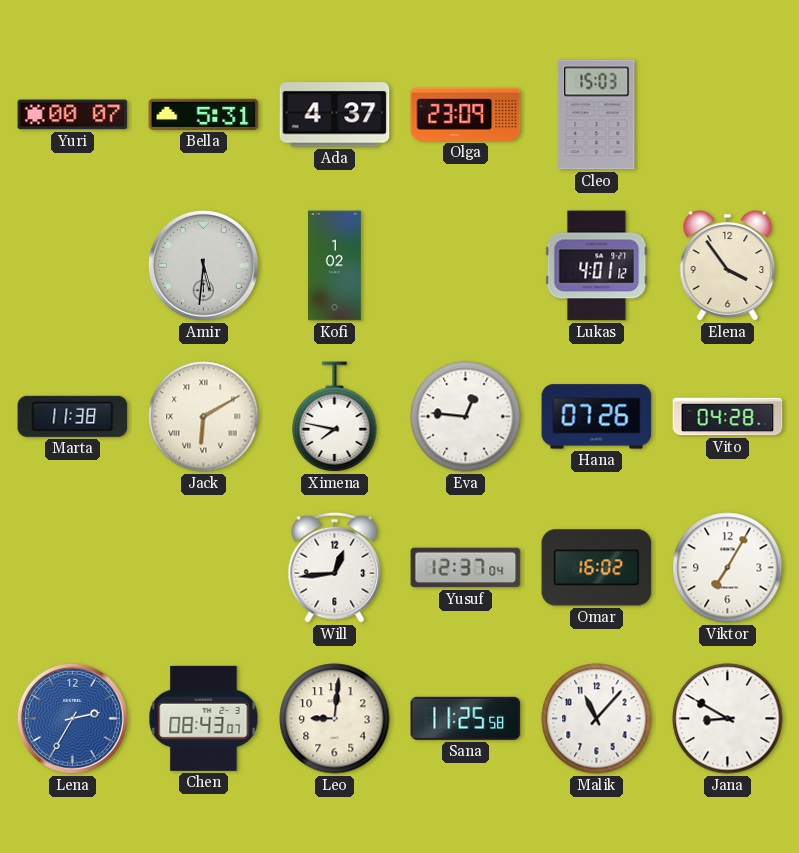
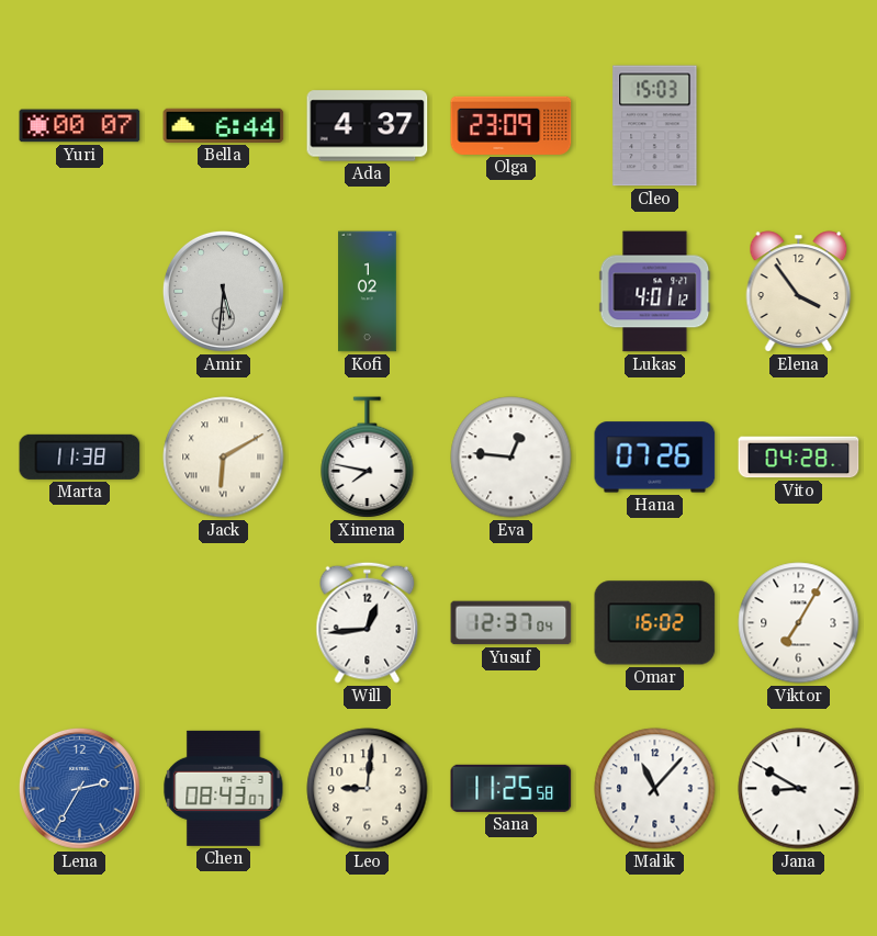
Bella: 5:31 -> 6:44
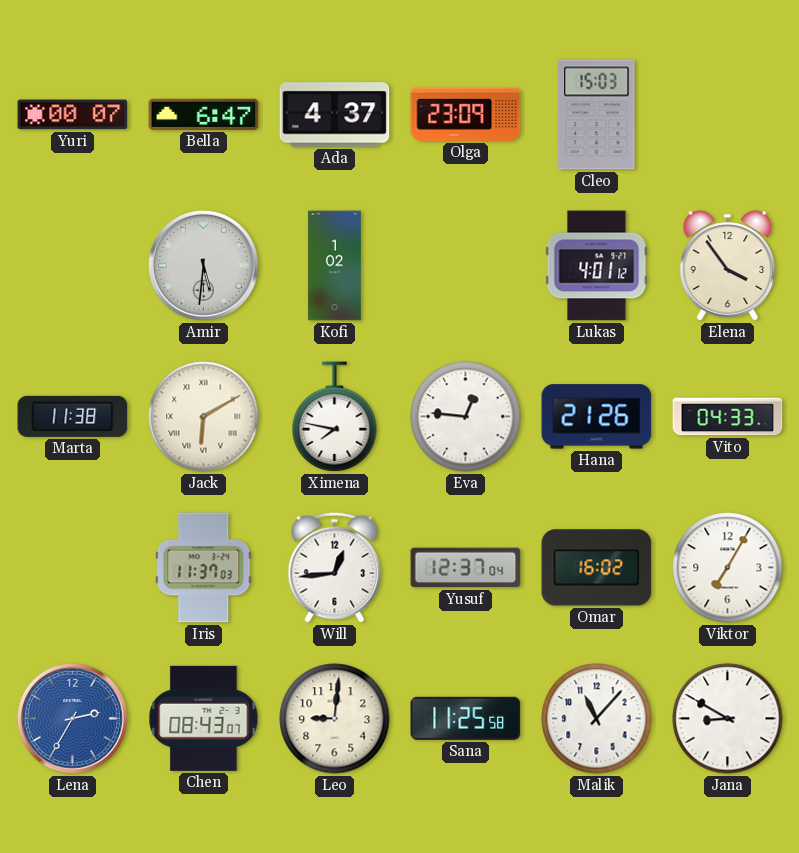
Bella: 6:44 -> 6:47
Hana: 07:26 -> 21:26
Vito: 04:28 -> 04:33
Iris: none -> 11:37
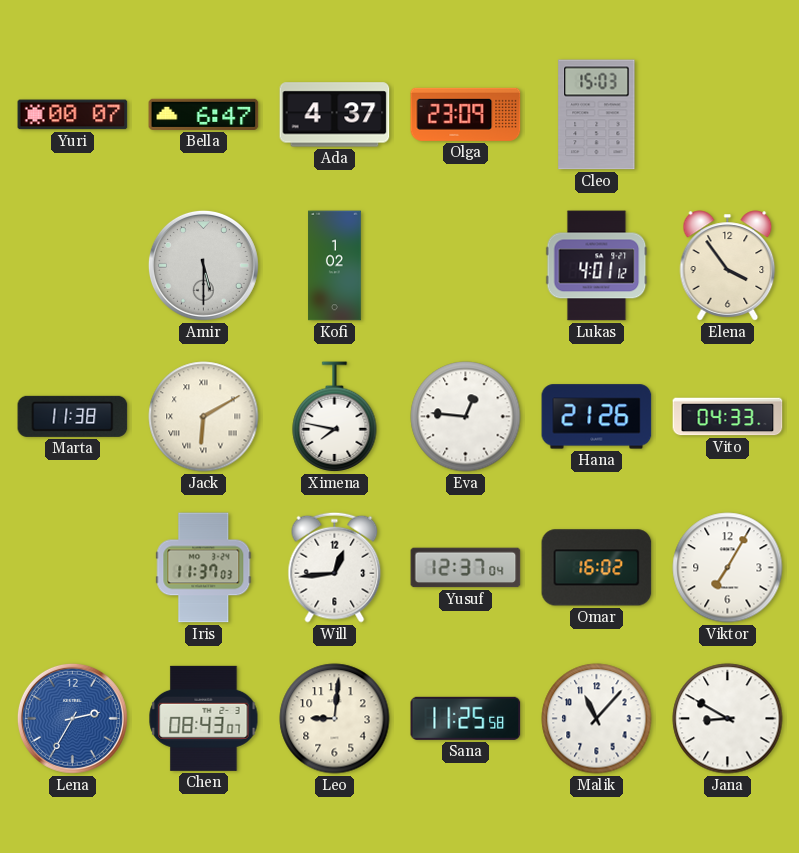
Amir: 5:31 -> 5:30
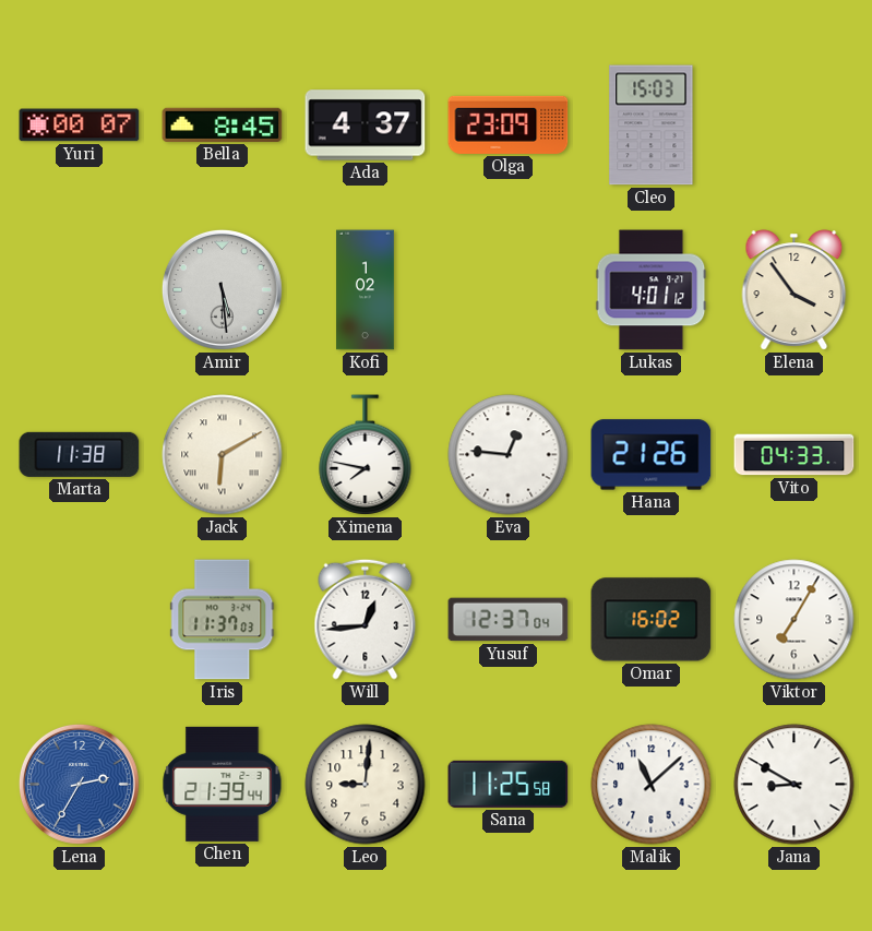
Bella: 6:47 -> 8:45
Amir: 5:30 -> 5:29
Chen: 08:43 -> 21:39
Malik: 11:07 -> 11:08
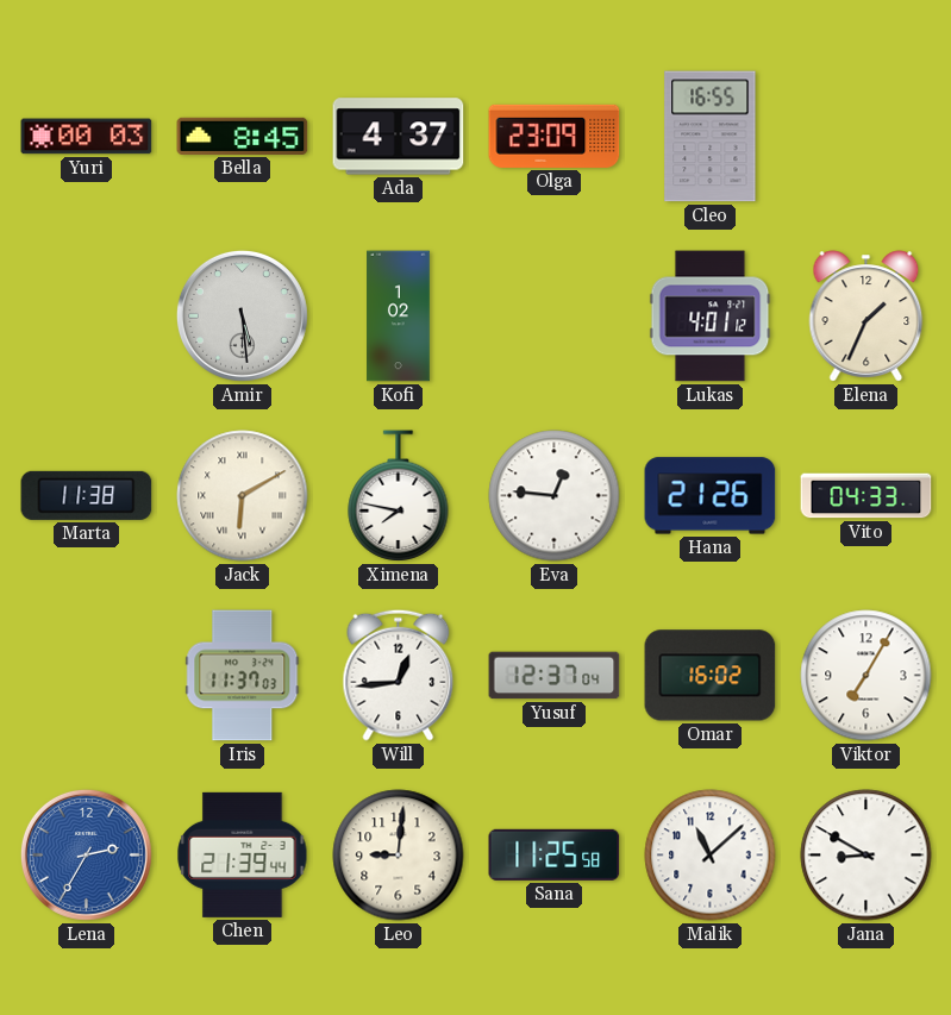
Yuri: 00:07 -> 00:03
Cleo: 15:03 -> 16:55
Elena: 3:54 -> 1:34
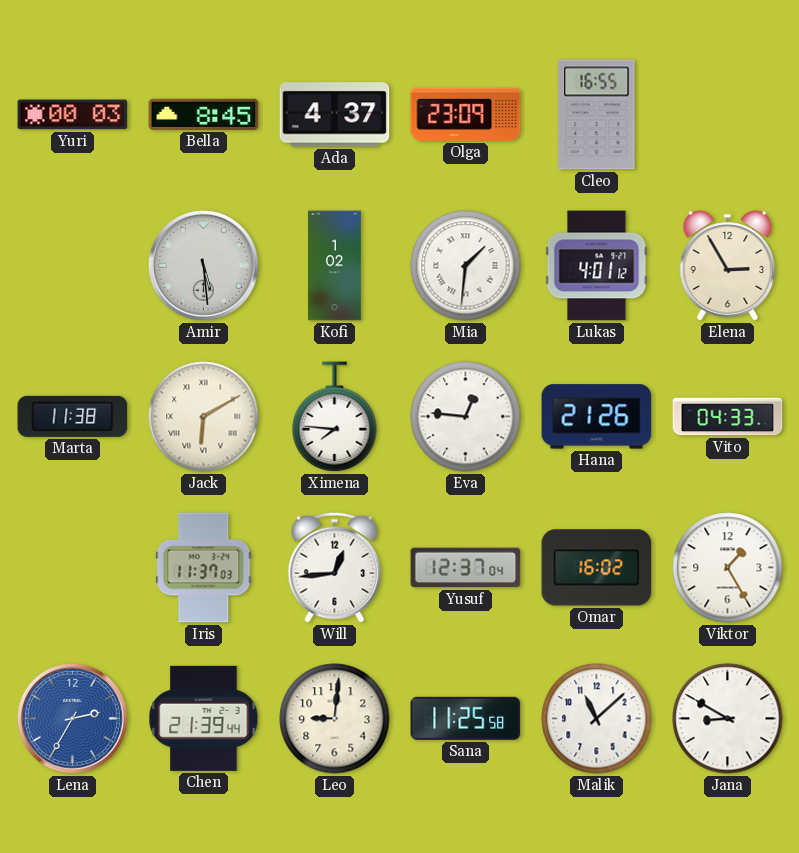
Mia: none -> 1:31
Elena: 1:34 -> 2:55
Ximena: 7:47 -> 7:46
Viktor: 7:05 -> 1:25
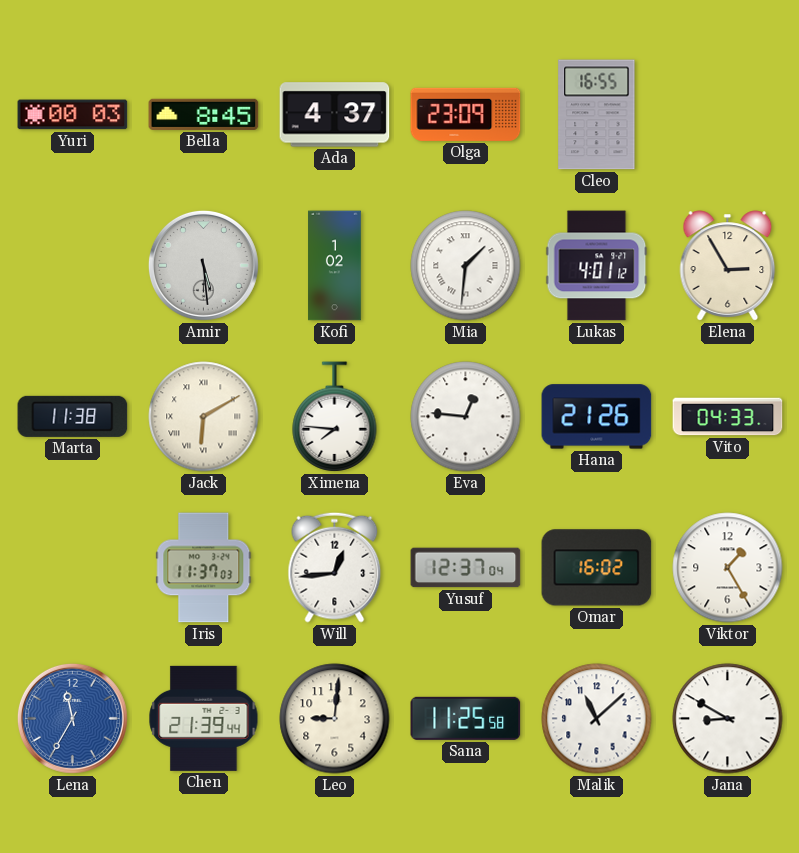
Lena: 2:35 -> 11:35
